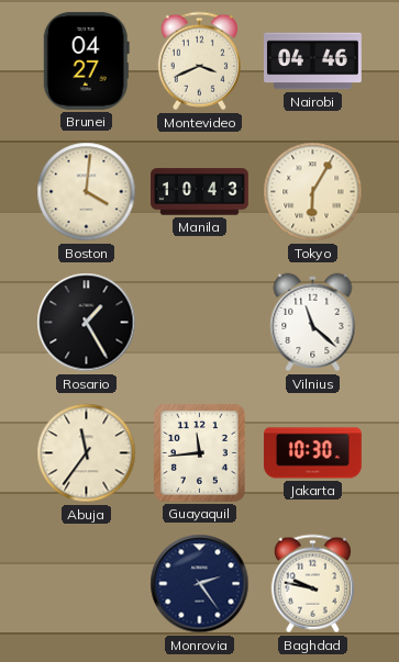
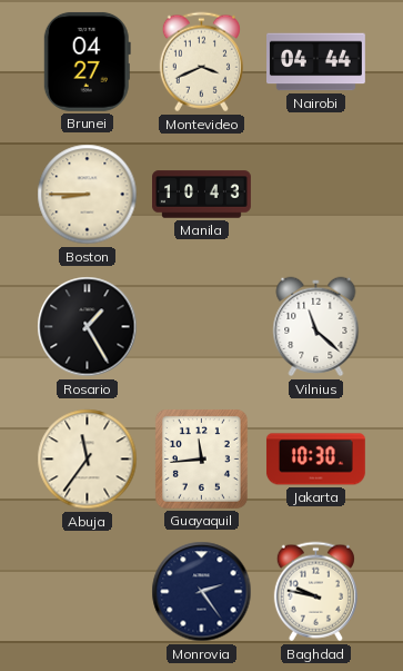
Nairobi: 04:46 -> 04:44
Boston: 4:01 -> 8:45
Tokyo: 6:05 -> none
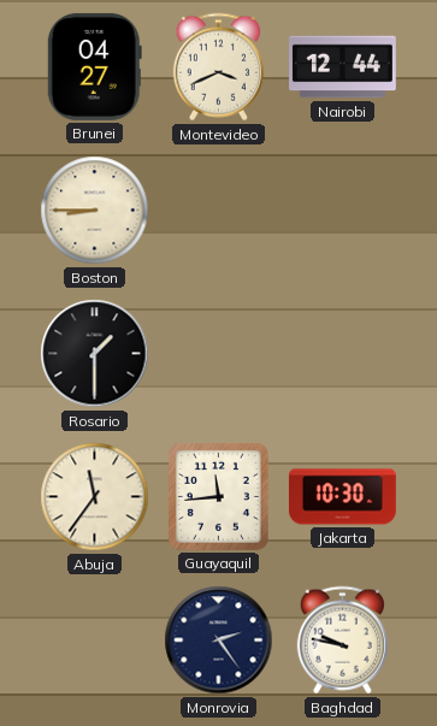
Nairobi: 04:44 -> 12:44
Manila: 10:43 -> none
Rosario: 1:25 -> 1:30
Vilnius: 11:22 -> none
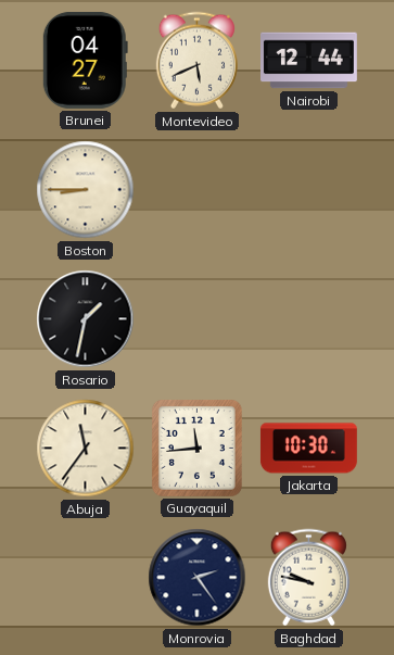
Montevideo: 3:41 -> 5:41
Rosario: 1:30 -> 1:32
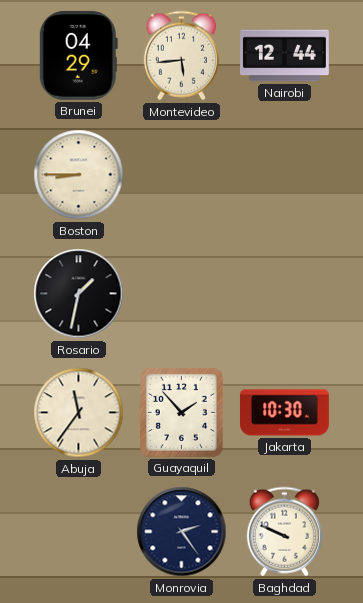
Brunei: 04:27 -> 04:29
Montevideo: 5:41 -> 5:44
Guayaquil: 11:44 -> 1:53
Baghdad: 9:47 -> 9:49
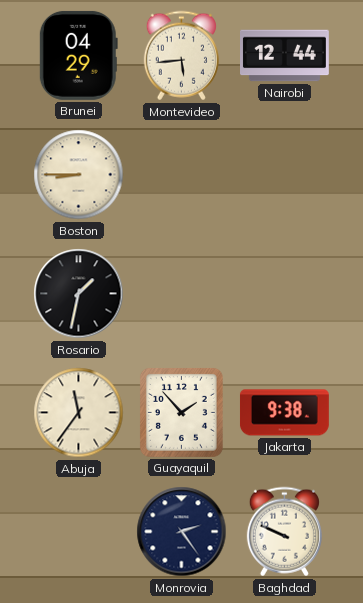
Jakarta: 10:30 -> 9:38
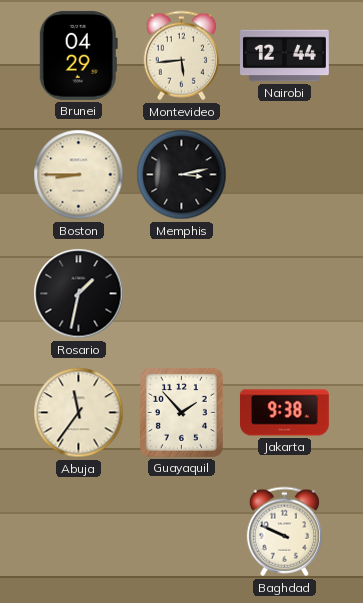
Memphis: none -> 3:13
Monrovia: 2:24 -> none
